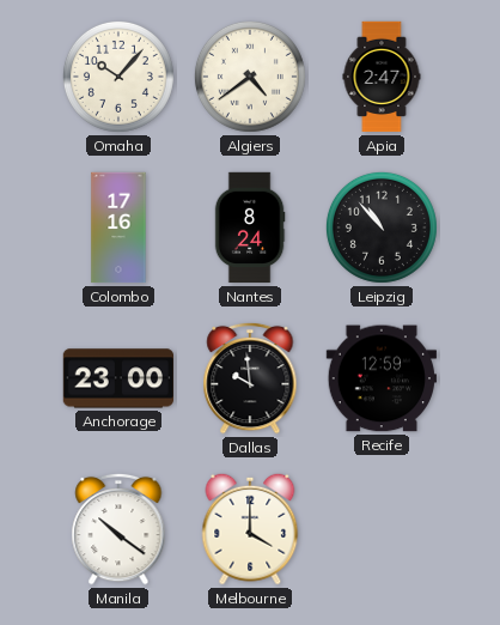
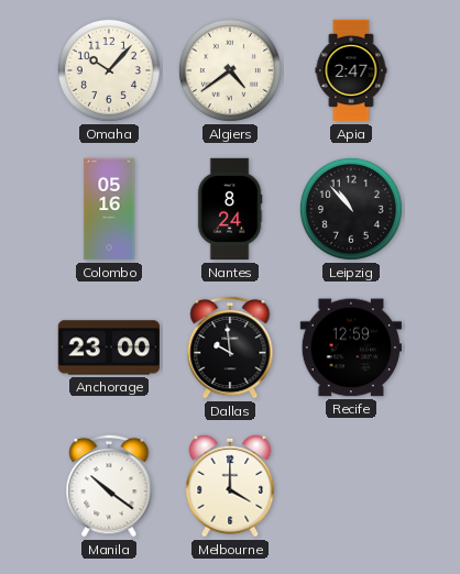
Colombo: 17:16 -> 05:16
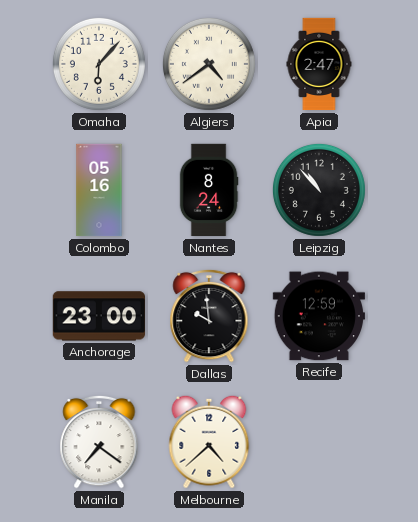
Omaha: 10:07 -> 6:07
Manila: 10:21 -> 7:21
Melbourne: 4:00 -> 4:38
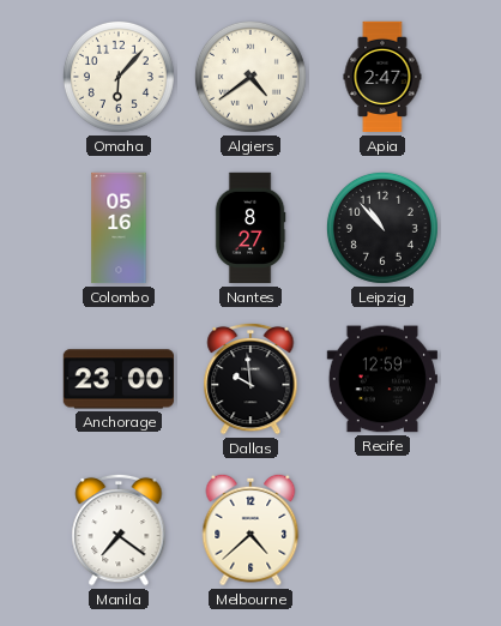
Nantes: 8:24 -> 8:27
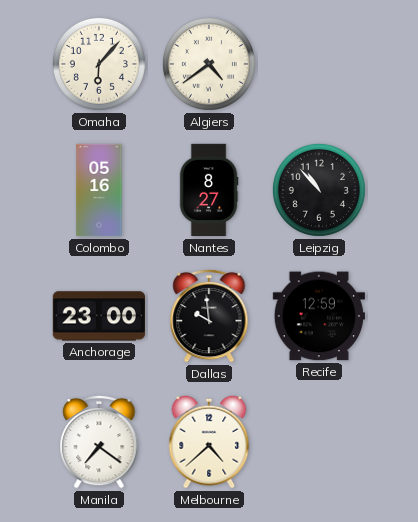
Apia: 2:47 -> none
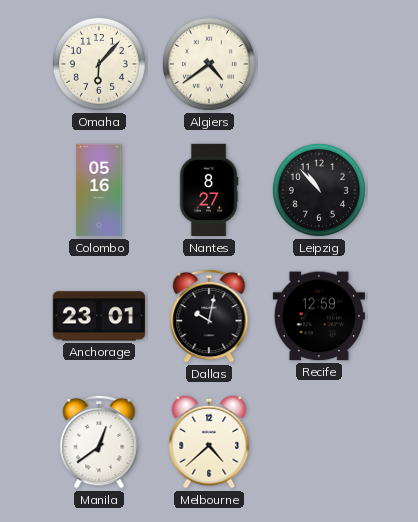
Anchorage: 23:00 -> 23:01
Dallas: 9:59 -> 10:02
Manila: 7:21 -> 12:39
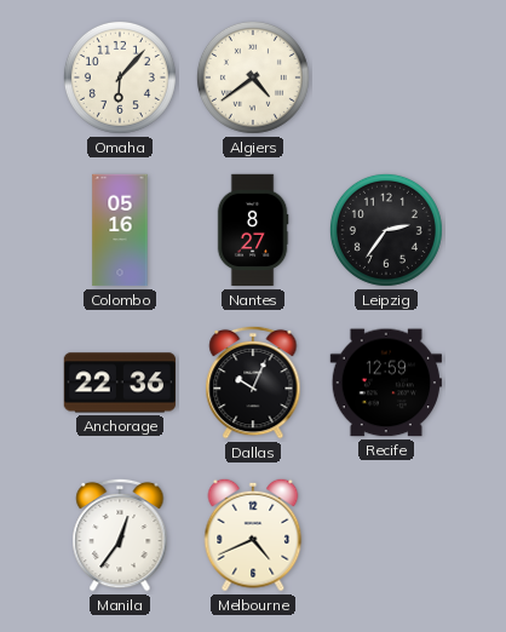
Leipzig: 10:53 -> 2:36
Anchorage: 23:01 -> 22:36
Dallas: 10:02 -> 10:04
Manila: 12:39 -> 12:36
Melbourne: 4:38 -> 4:41
